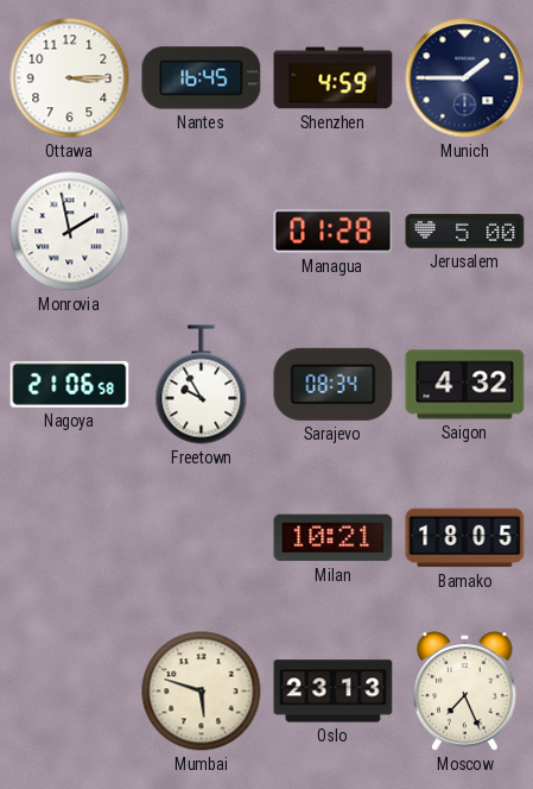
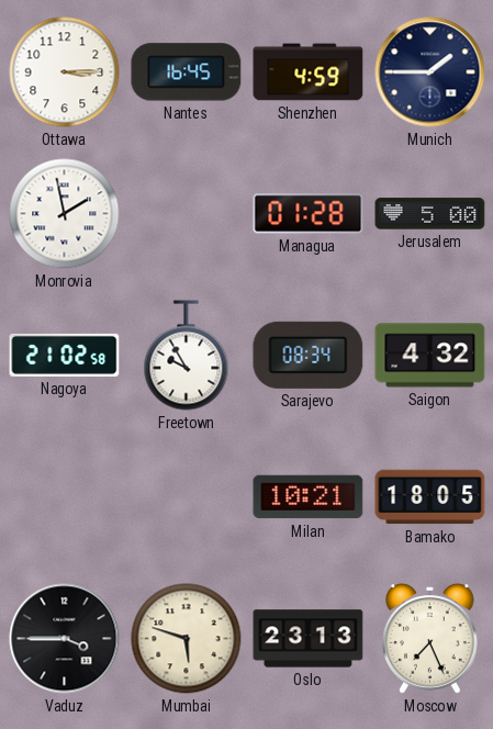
Nagoya: 21:06 -> 21:02
Vaduz: none -> 3:45
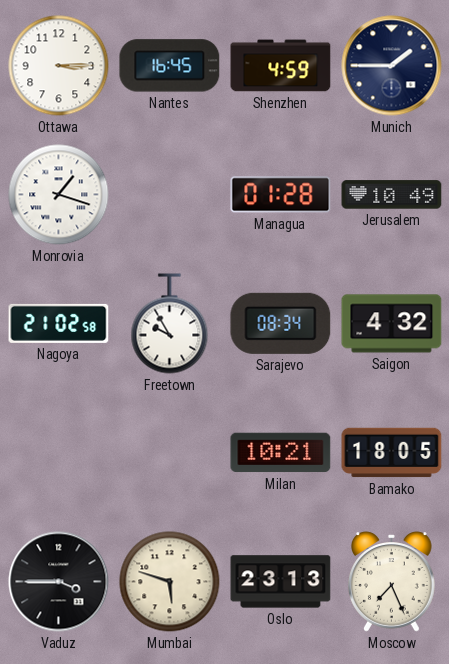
Monrovia: 1:58 -> 1:18
Jerusalem: 5:00 -> 10:49
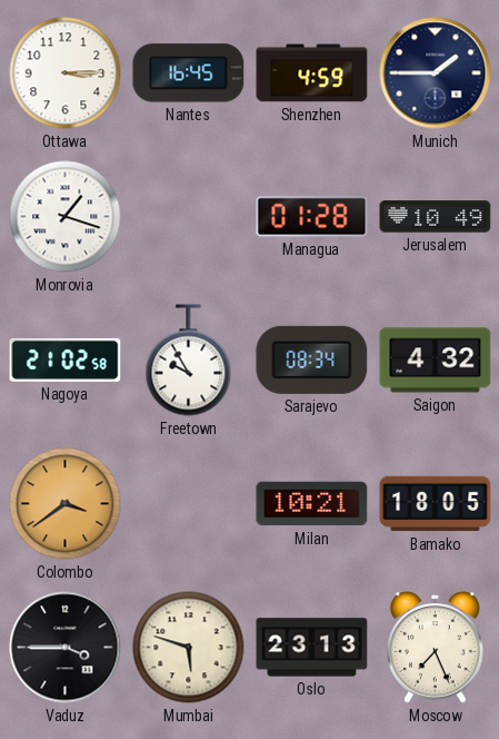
Colombo: none -> 3:39
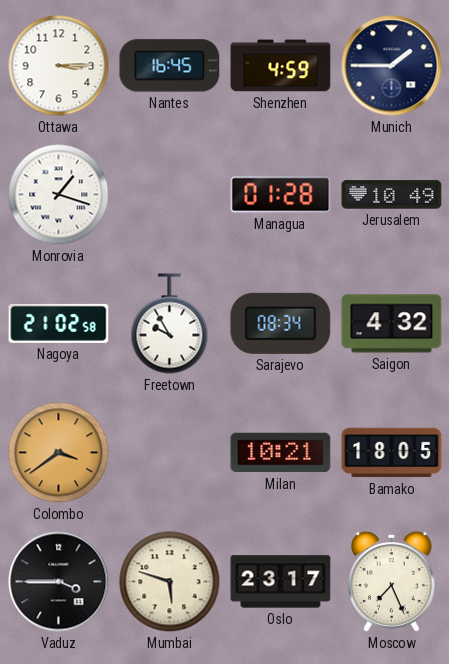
Oslo: 23:13 -> 23:17
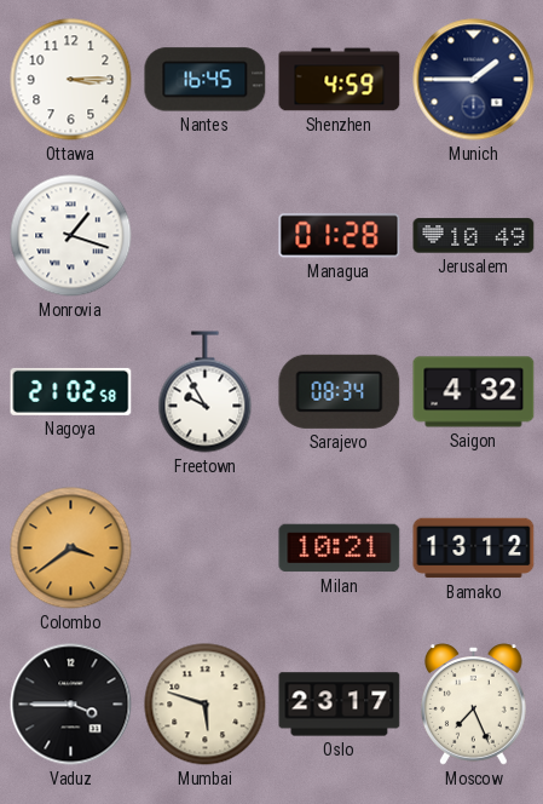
Bamako: 18:05 -> 13:12
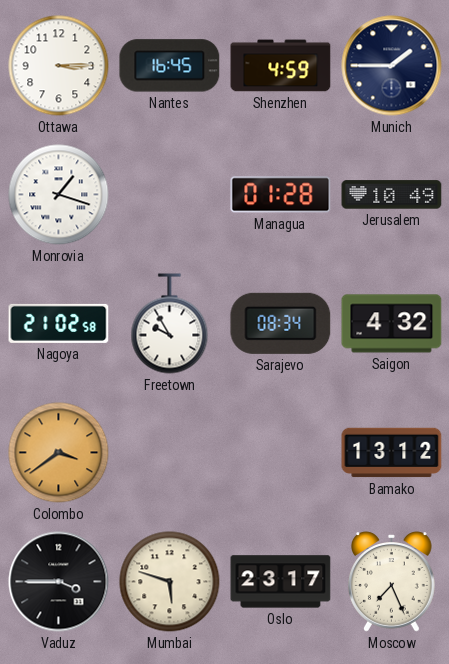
Milan: 10:21 -> none
